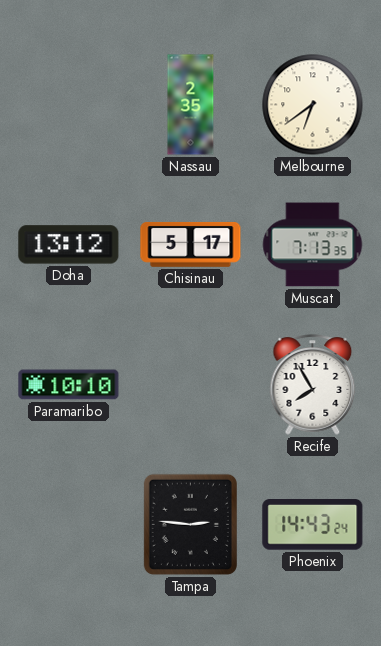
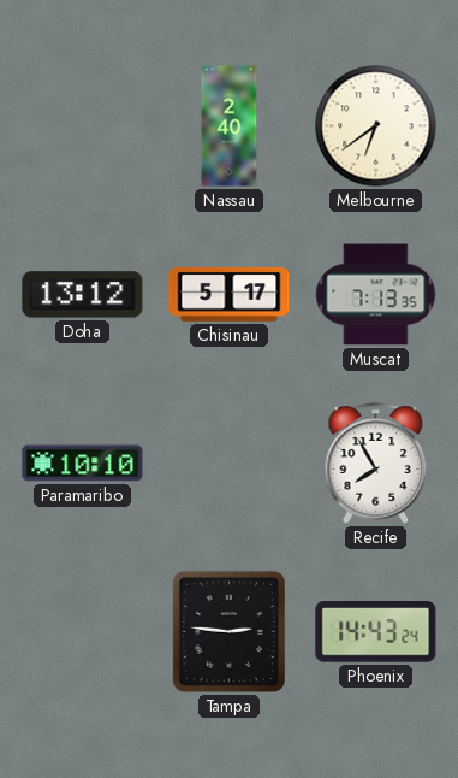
Nassau: 2:35 -> 2:40
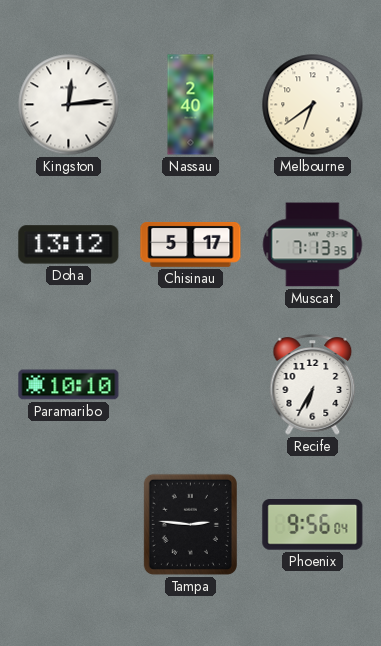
Kingston: none -> 12:14
Recife: 7:55 -> 6:35
Phoenix: 14:43 -> 9:56
